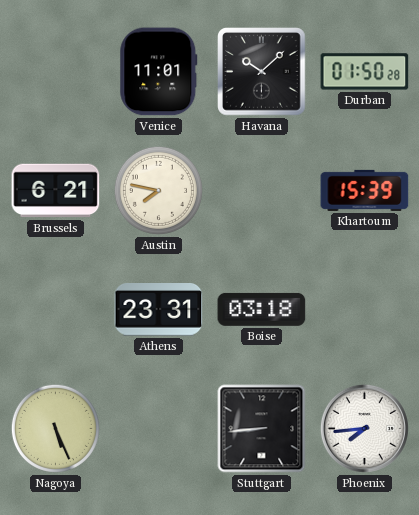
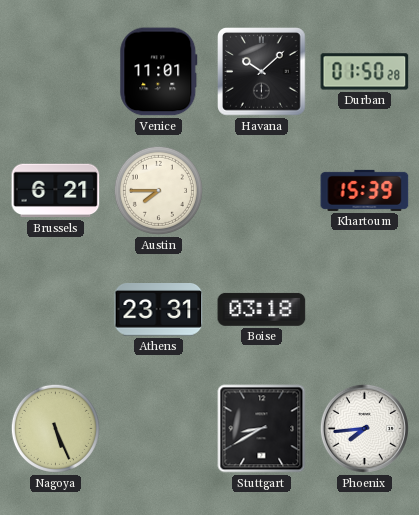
Austin: 7:47 -> 7:45
Stuttgart: 8:44 -> 8:40
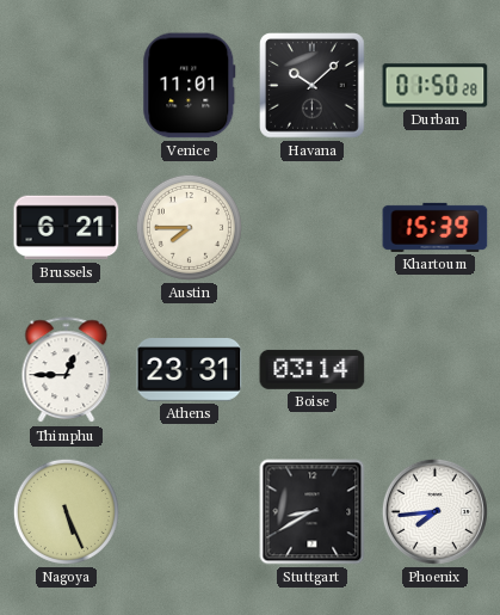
Thimphu: none -> 12:45
Boise: 03:18 -> 03:14
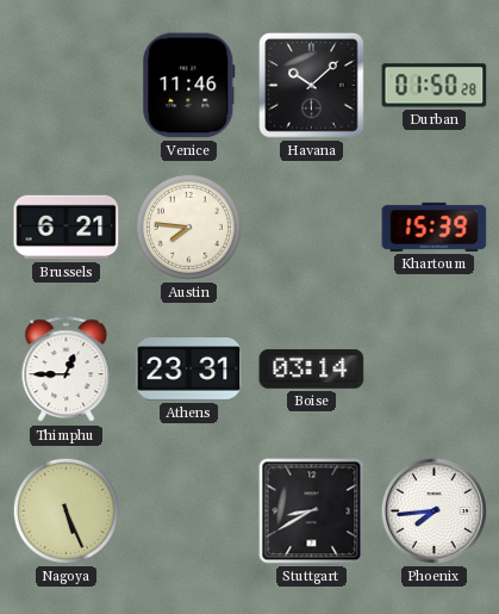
Venice: 11:01 -> 11:46
Austin: 7:45 -> 7:46
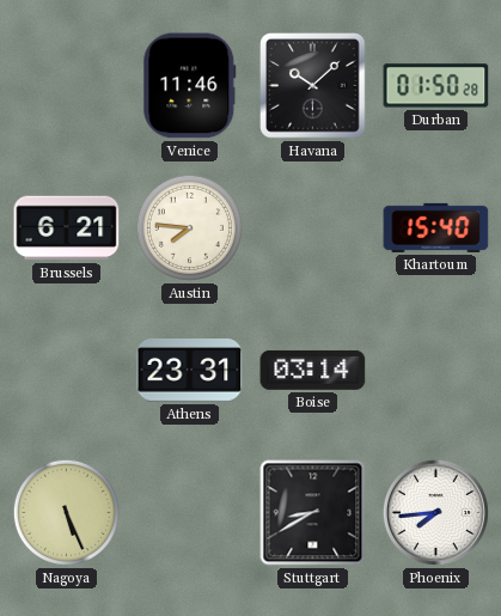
Khartoum: 15:39 -> 15:40
Thimphu: 12:45 -> none
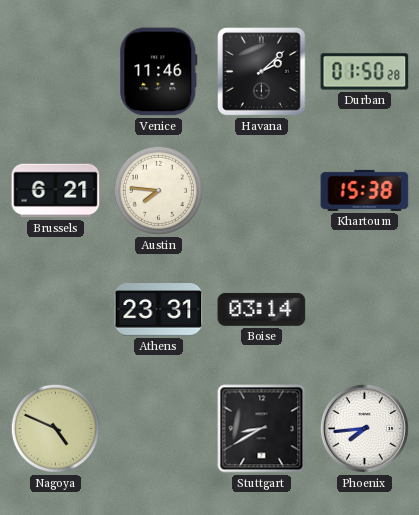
Havana: 10:08 -> 2:08
Khartoum: 15:40 -> 15:38
Nagoya: 5:26 -> 4:49
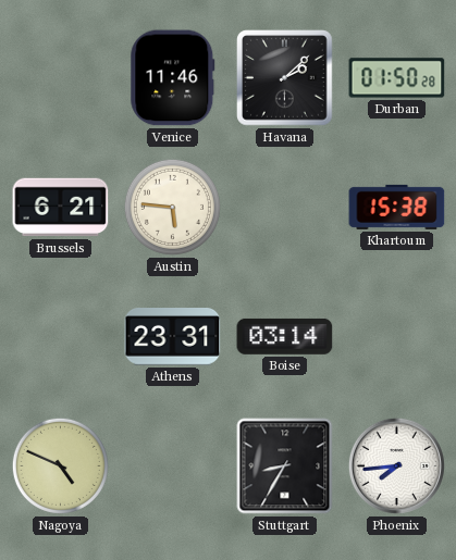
Austin: 7:46 -> 5:46
Stuttgart: 8:40 -> 8:35
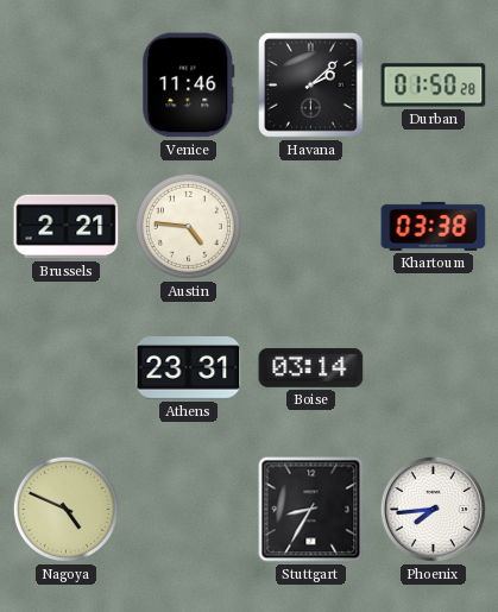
Brussels: 6:21 -> 2:21
Austin: 5:46 -> 4:46
Khartoum: 15:38 -> 03:38
